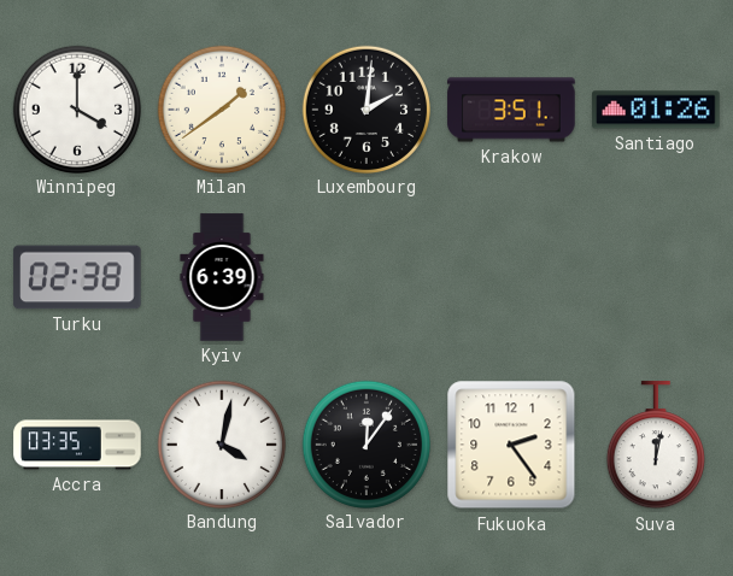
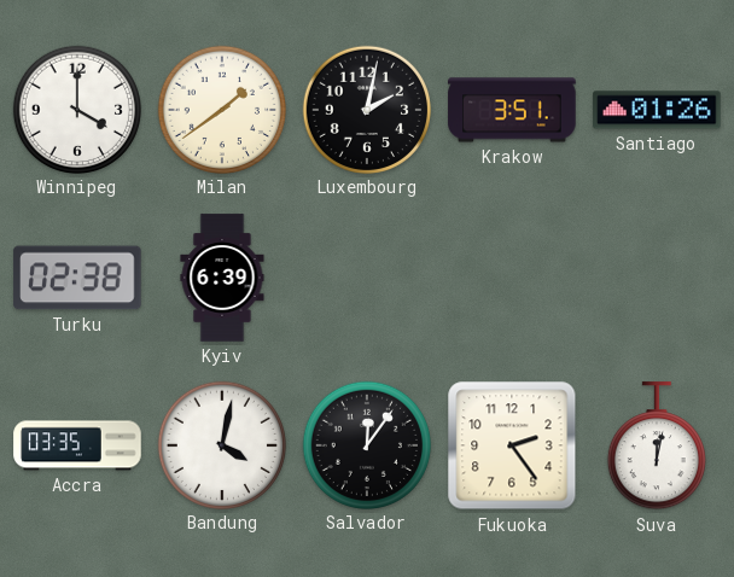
Luxembourg: 2:01 -> 2:02
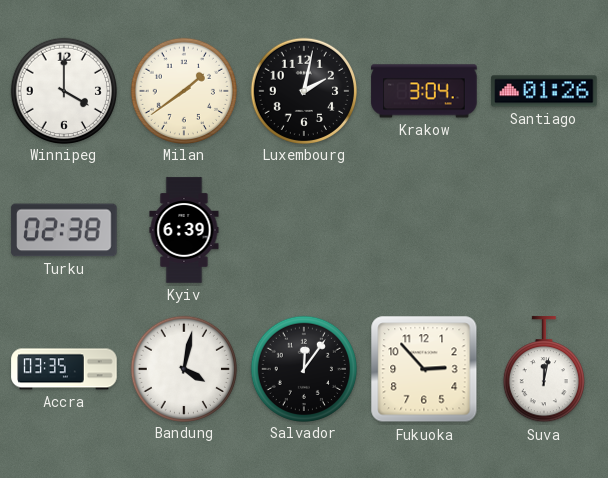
Krakow: 3:51 -> 3:04
Fukuoka: 2:24 -> 2:53
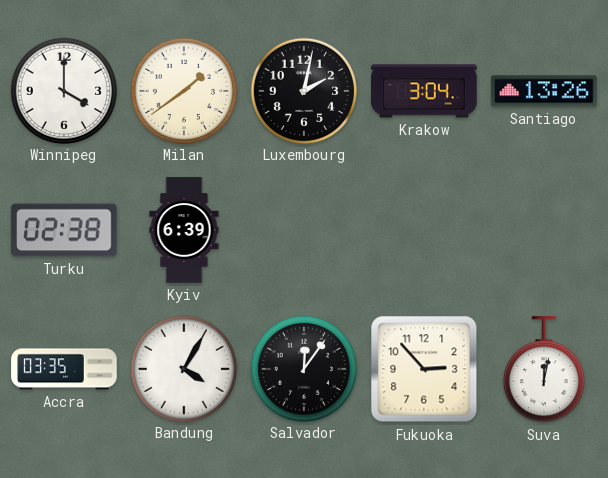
Santiago: 01:26 -> 13:26
Bandung: 4:02 -> 4:05
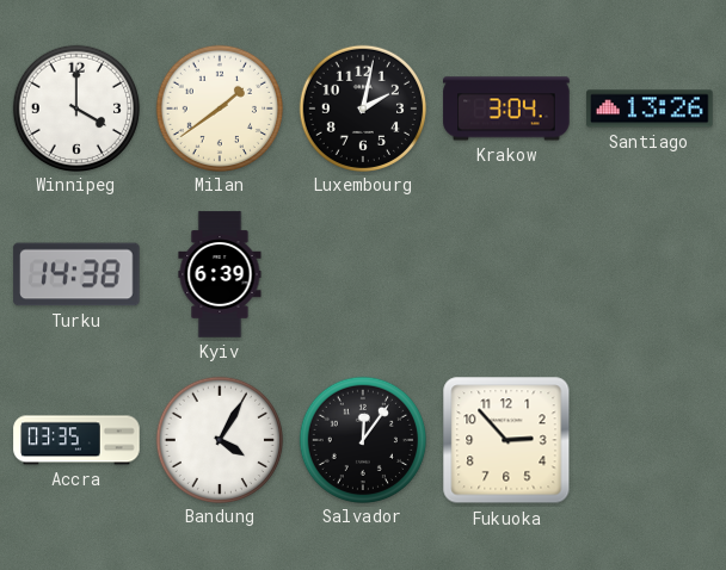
Turku: 02:38 -> 14:38
Suva: 12:02 -> none
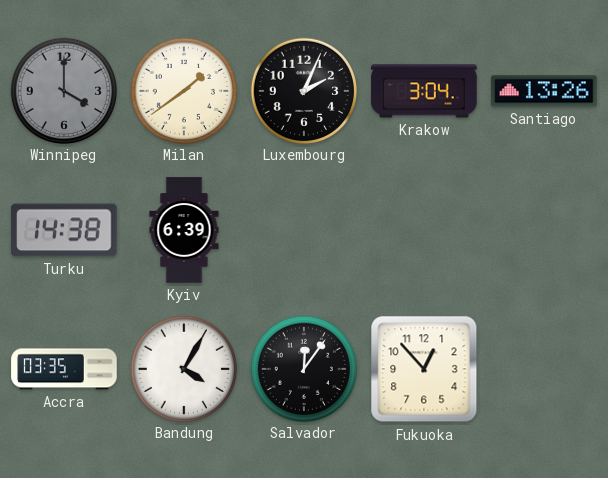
Winnipeg dial: white -> grey
Luxembourg: 2:02 -> 2:04
Fukuoka: 2:53 -> 12:53
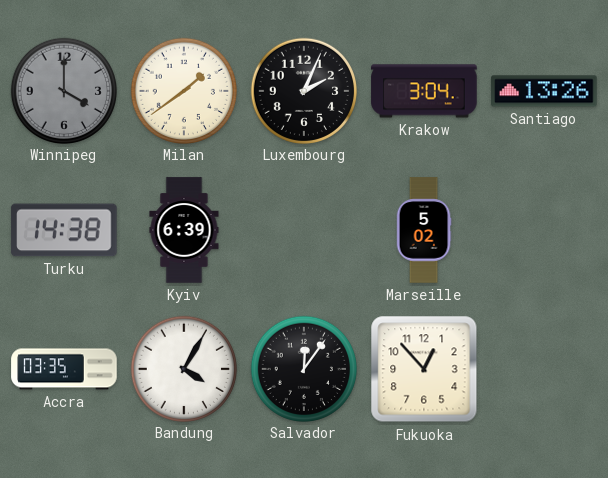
Marseille: none -> 5:02
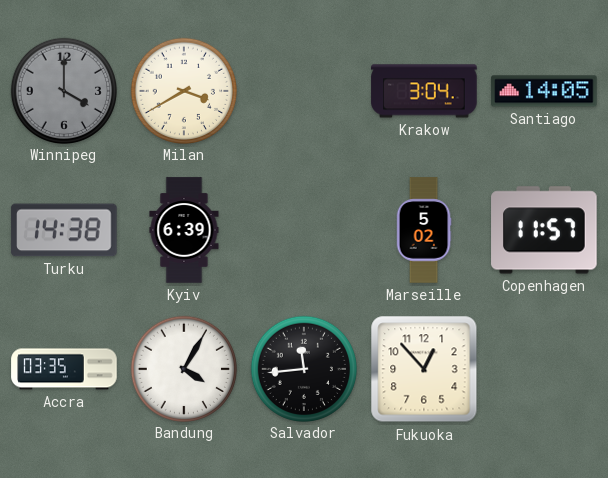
Milan: 1:39 -> 3:40
Luxembourg: 2:04 -> none
Santiago: 13:26 -> 14:05
Copenhagen: none -> 11:57
Salvador: 12:06 -> 11:44
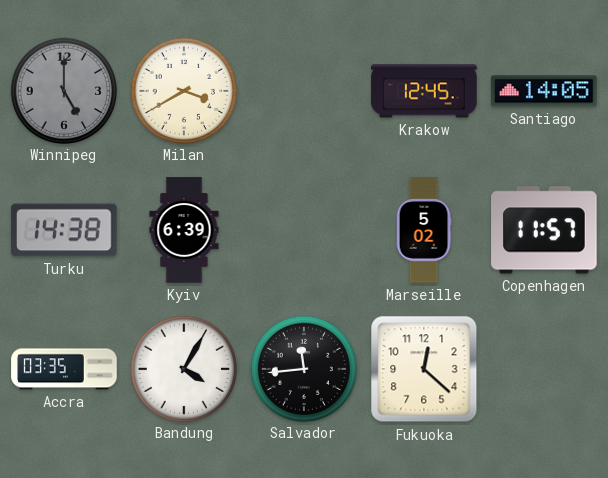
Winnipeg: 4:00 -> 5:00
Krakow: 3:04 -> 12:45
Fukuoka: 12:53 -> 12:22
